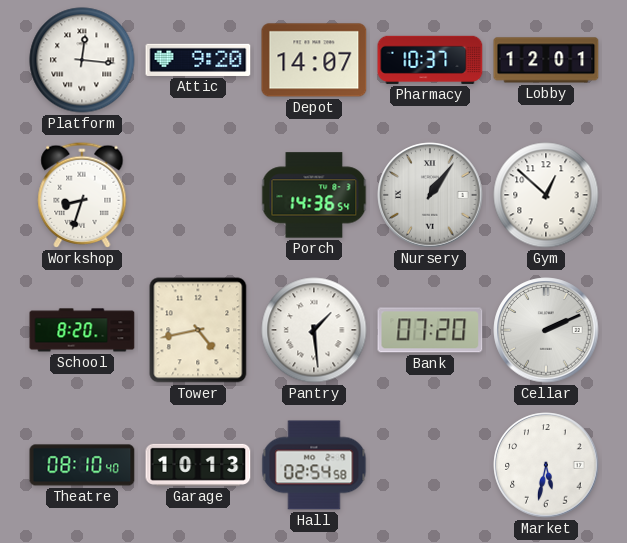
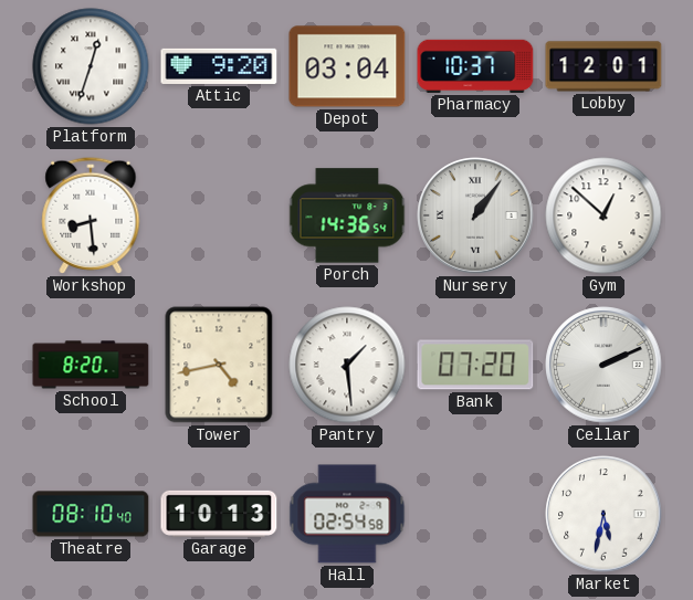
Platform: 12:16 -> 12:33
Depot: 14:07 -> 03:04
Workshop: 8:33 -> 8:29
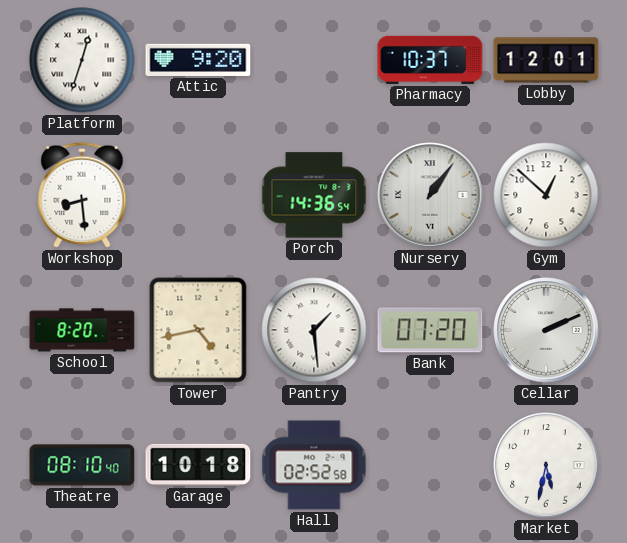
Depot: 03:04 -> none
Garage: 10:13 -> 10:18
Hall: 02:54 -> 02:52
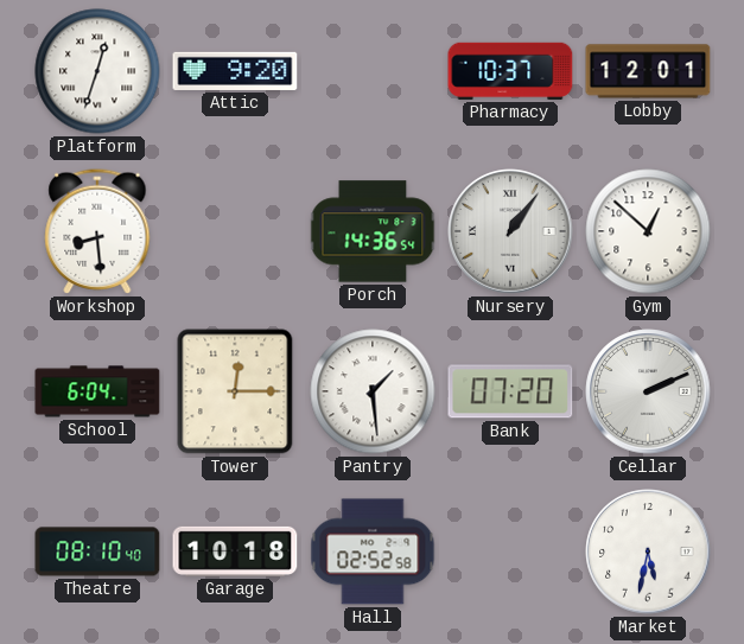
School: 8:20 -> 6:04
Tower: 4:43 -> 12:15
